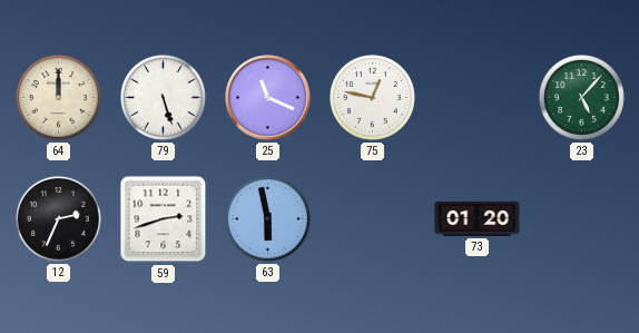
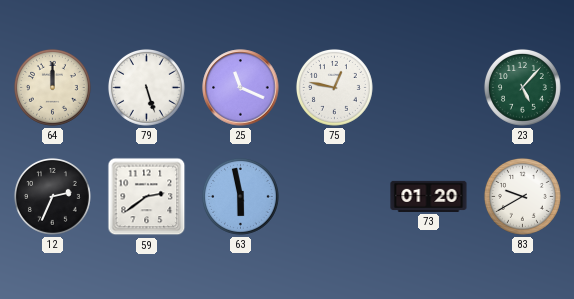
59: 2:42 -> 2:39
83: none -> 9:40
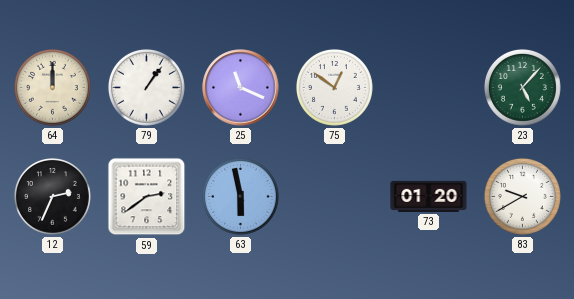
79: 5:27 -> 1:06
75: 12:47 -> 12:51
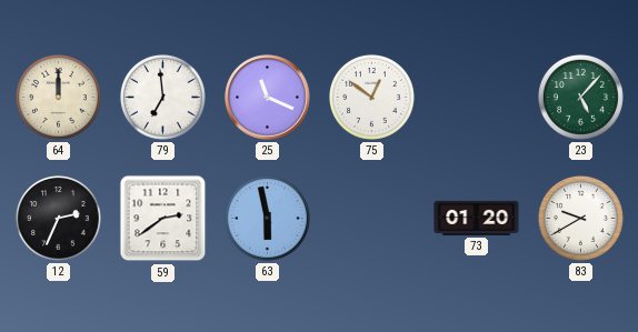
79: 1:06 -> 6:59
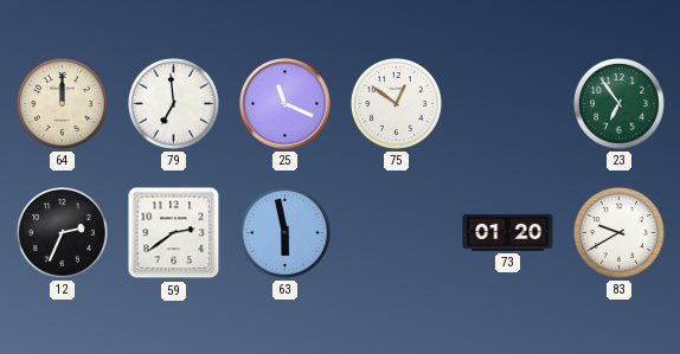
23: 5:07 -> 6:54
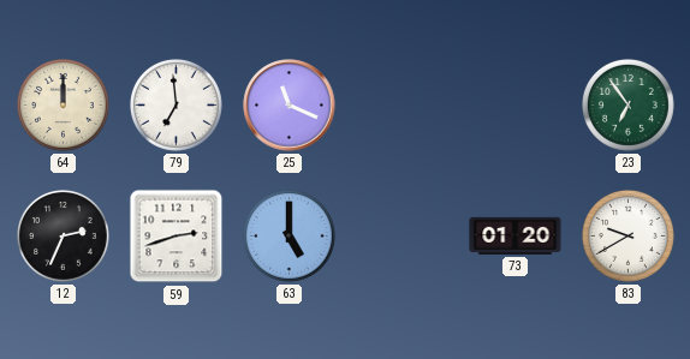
75: 12:51 -> none
59: 2:39 -> 2:42
63: 5:58 -> 5:00
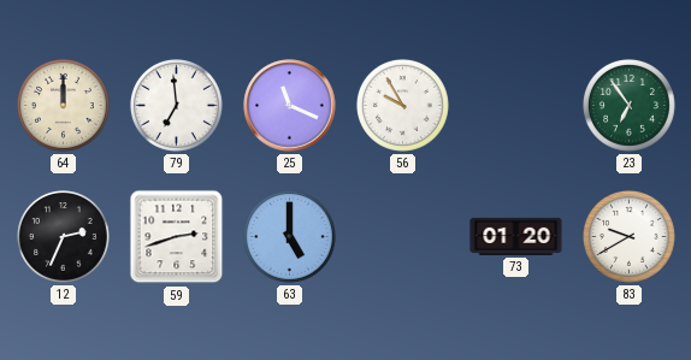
56: none -> 9:55
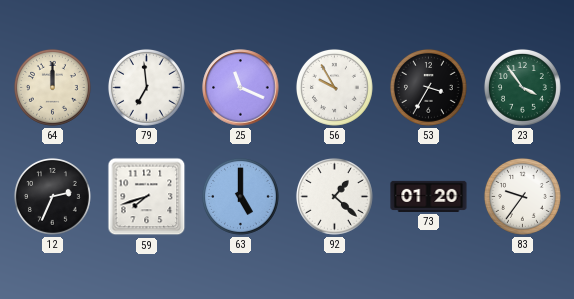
53: none -> 3:35
23: 6:54 -> 3:54
59: 2:42 -> 7:42
92: none -> 1:22
83: 9:40 -> 9:36
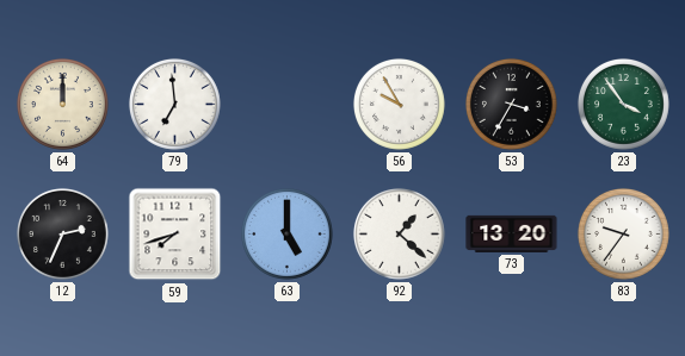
25: 11:19 -> none
73: 01:20 -> 13:20
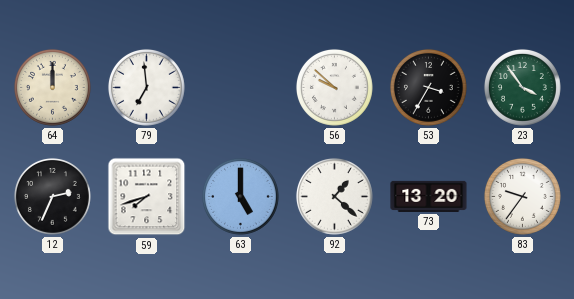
56: 9:55 -> 9:52
